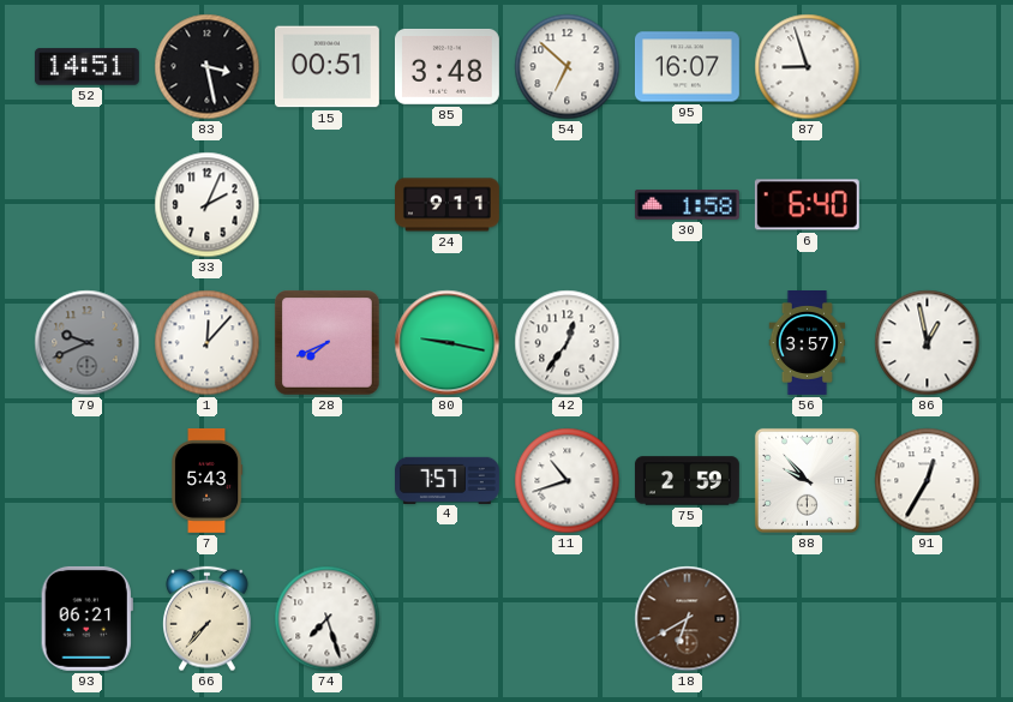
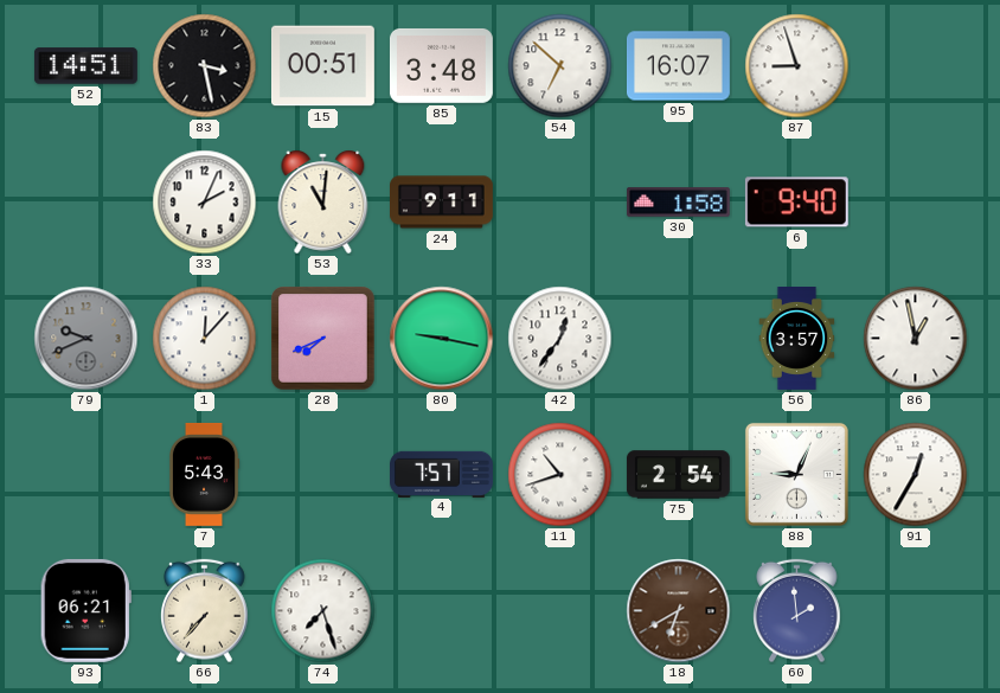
53: none -> 11:01
6: 6:40 -> 9:40
75: 2:59 -> 2:54
88: 9:53 -> 9:04
60: none -> 1:59
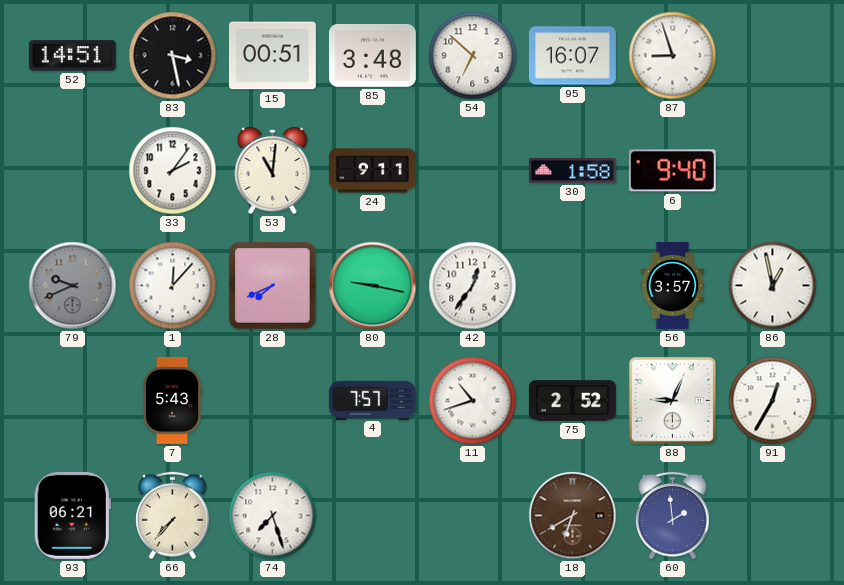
33: 2:04 -> 2:06
75: 2:54 -> 2:52
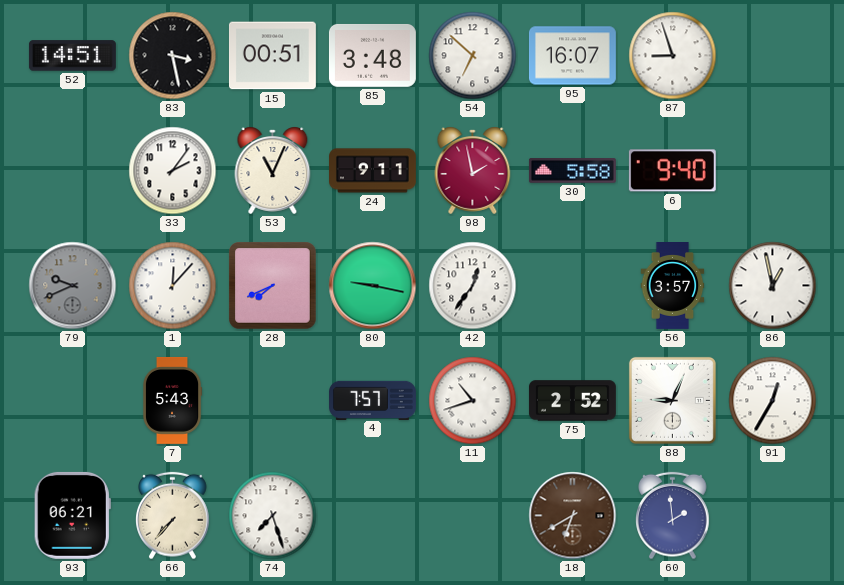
53: 11:01 -> 11:04
98: none -> 1:58
30: 1:58 -> 5:58
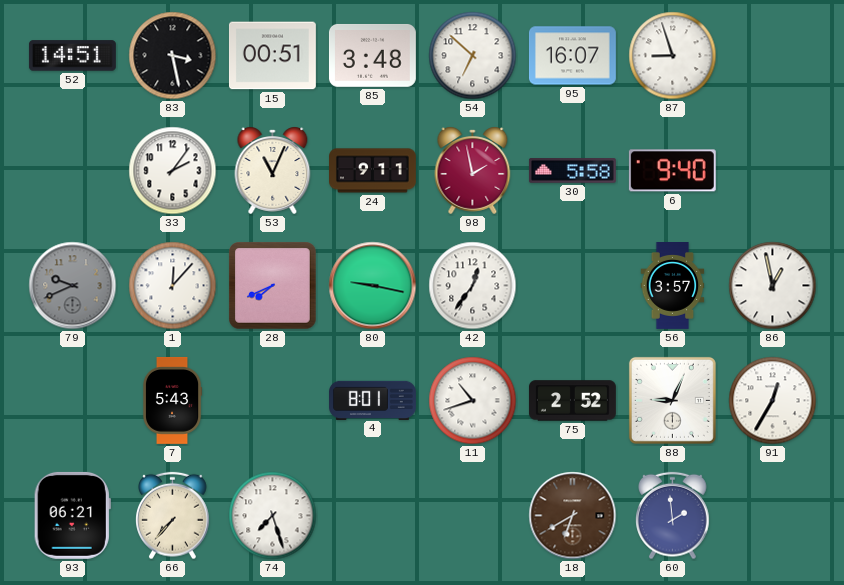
4: 7:57 -> 8:01
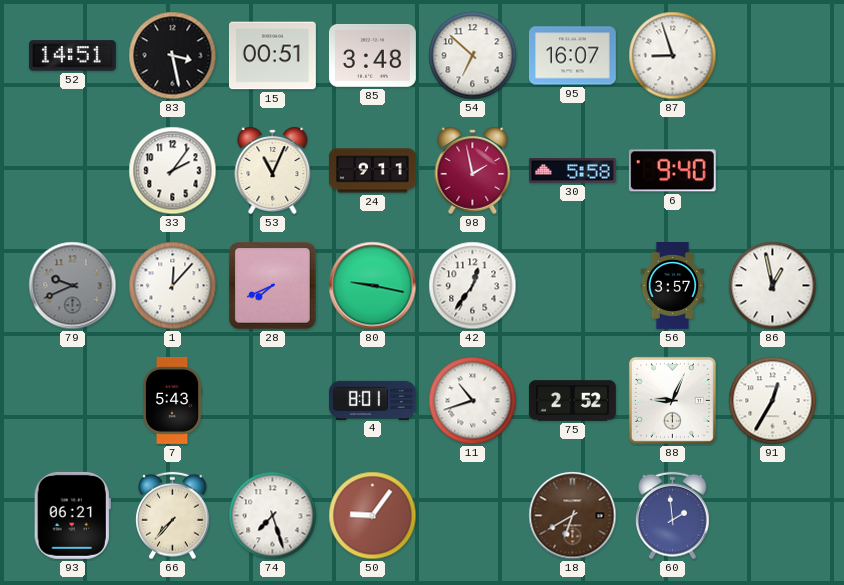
50: none -> 9:06
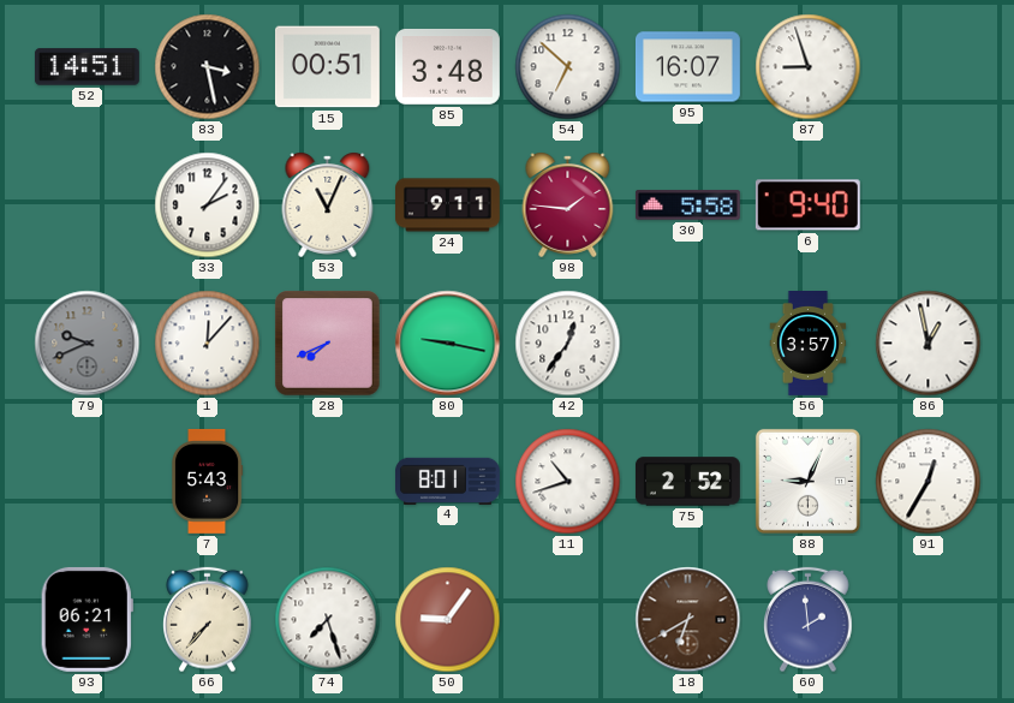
98: 1:58 -> 1:46
